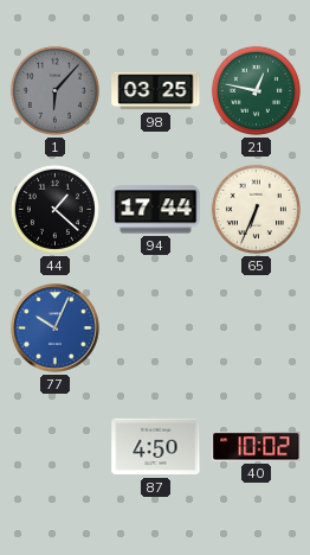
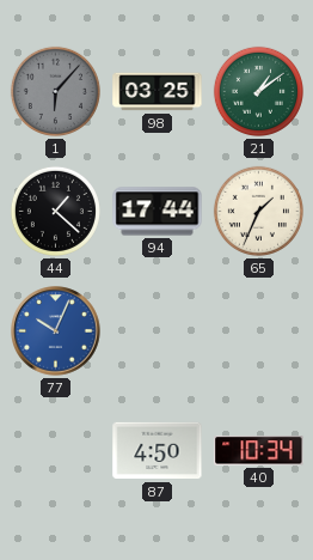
21: 12:47 -> 1:09
65: 6:34 -> 1:34
40: 10:02 -> 10:34
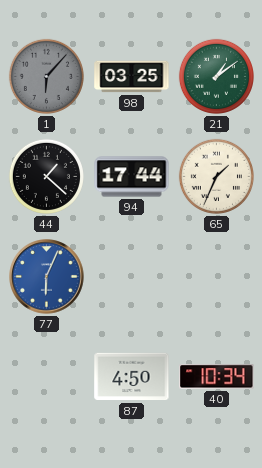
77: 10:04 -> 6:04
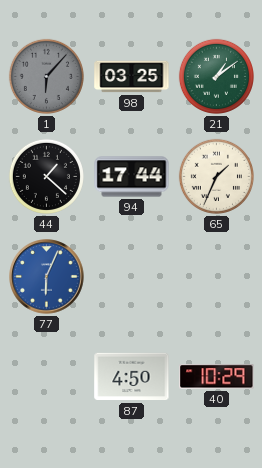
40: 10:34 -> 10:29
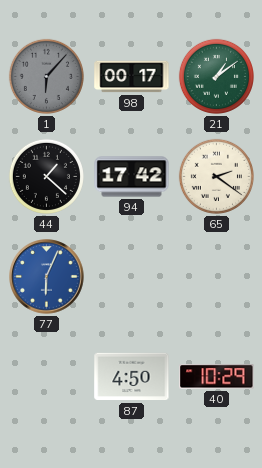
98: 03:25 -> 00:17
94: 17:44 -> 17:42
65: 1:34 -> 2:21
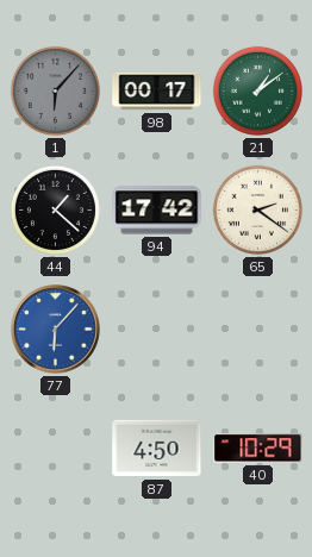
77: 6:04 -> 6:07
